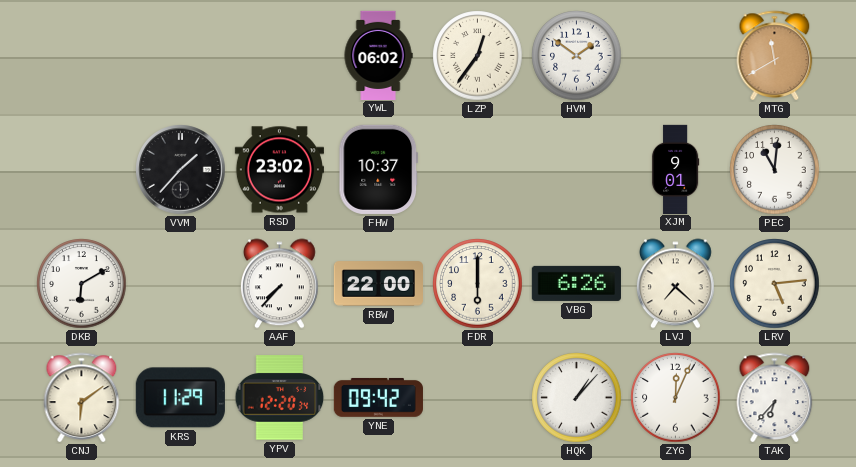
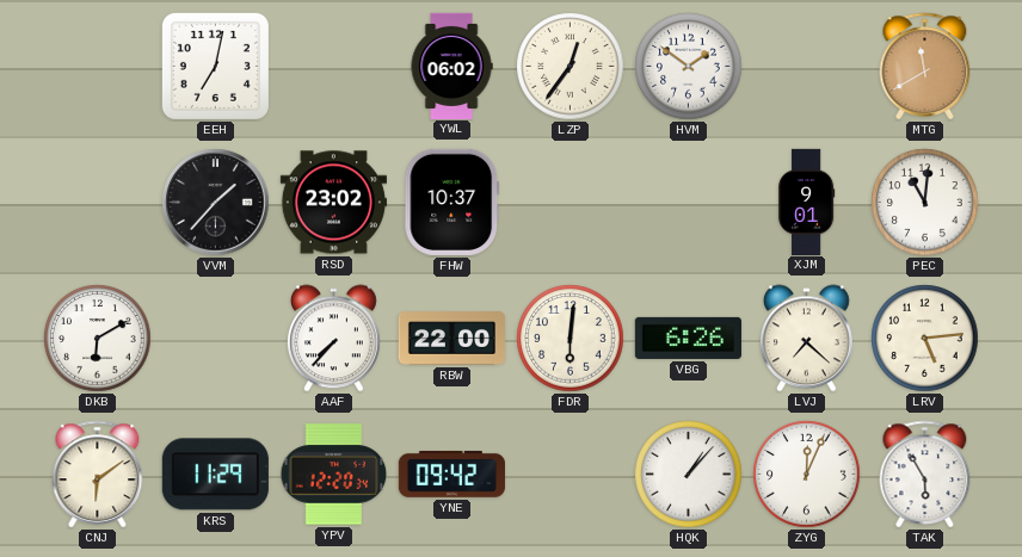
EEH: none -> 7:02
FDR: 6:00 -> 6:01
TAK: 6:37 -> 5:55
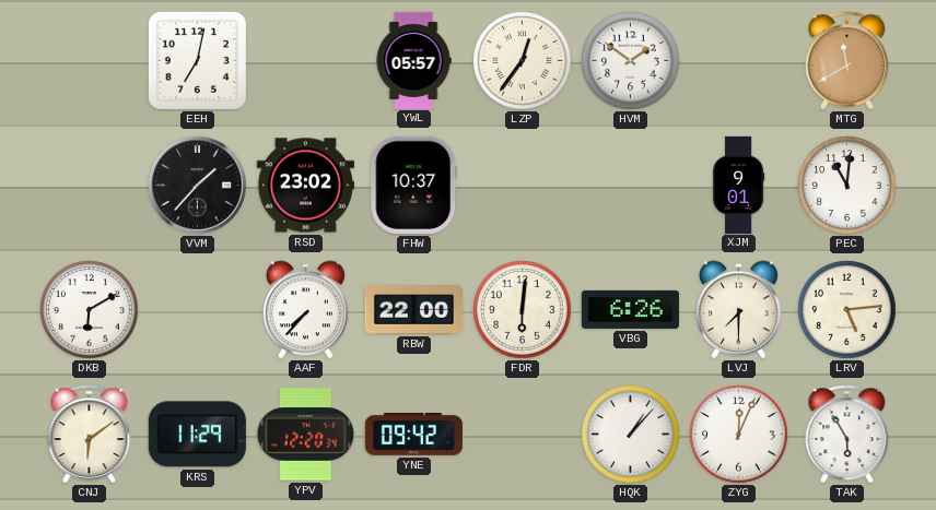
YWL: 06:02 -> 05:57
LVJ: 7:22 -> 7:30
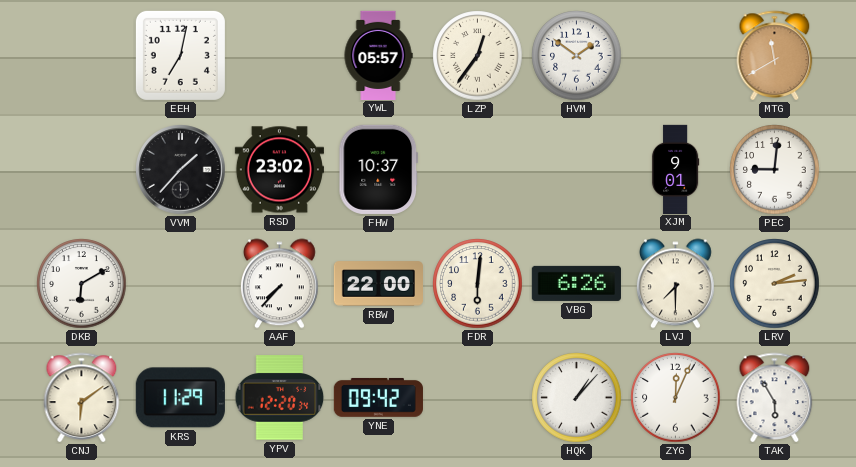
PEC: 11:01 -> 9:01
LRV: 5:14 -> 2:14
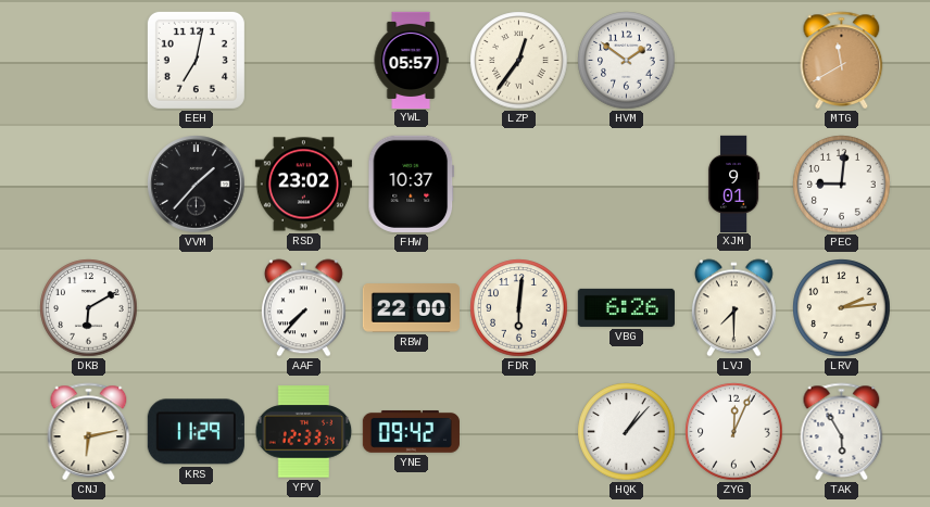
CNJ: 6:09 -> 6:13
YPV: 12:20 -> 12:33
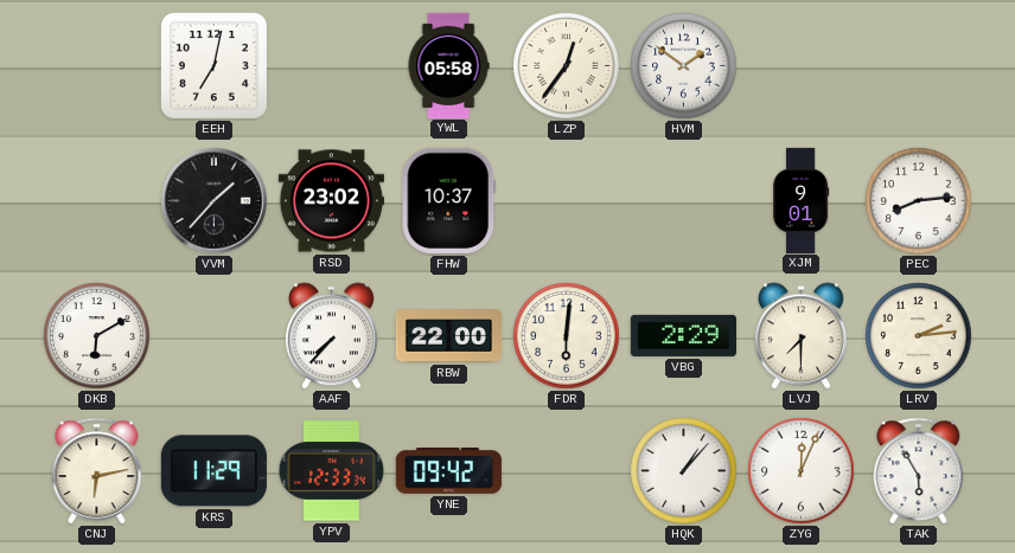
YWL: 05:57 -> 05:58
MTG: 11:40 -> none
PEC: 9:01 -> 8:14
VBG: 6:26 -> 2:29
